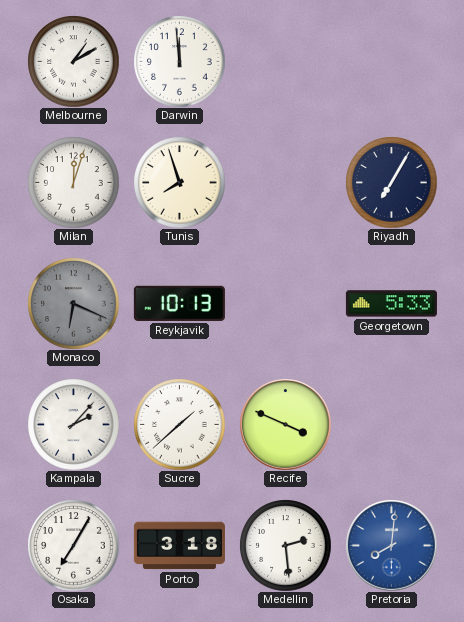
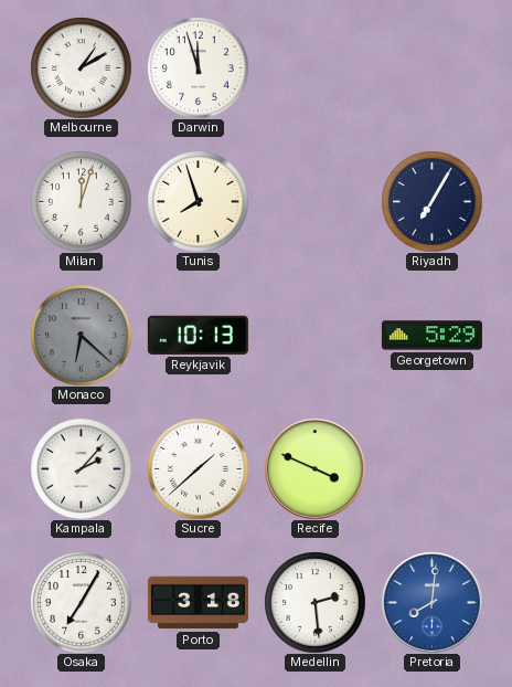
Darwin: 11:59 -> 11:57
Monaco: 6:19 -> 6:22
Georgetown: 5:33 -> 5:29
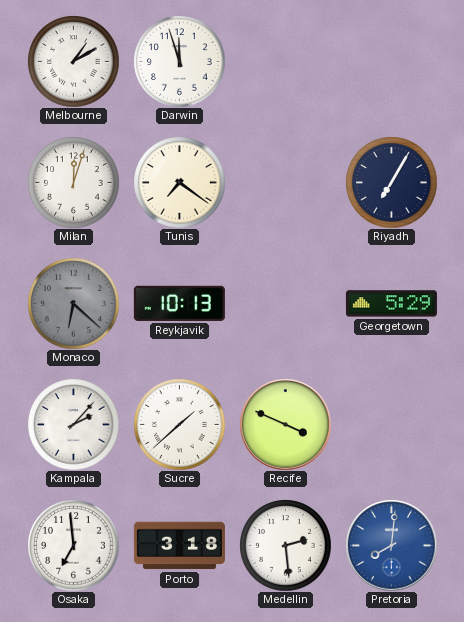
Tunis: 7:57 -> 7:21
Osaka: 7:05 -> 6:59
